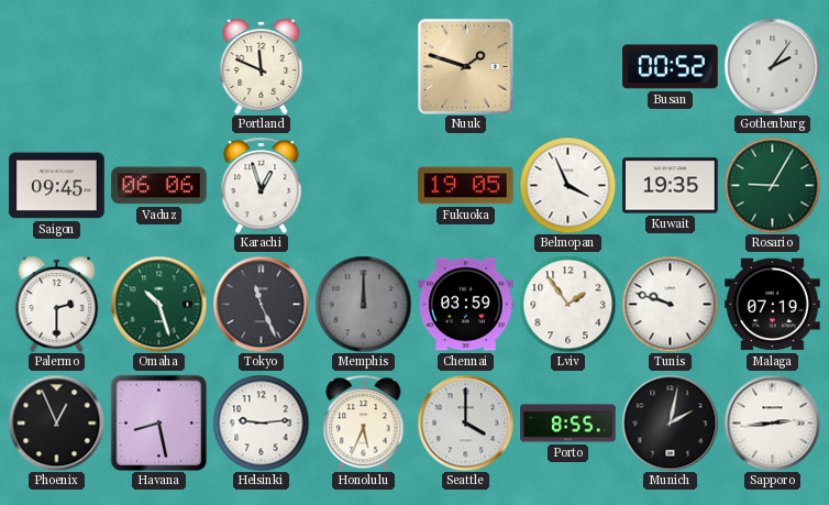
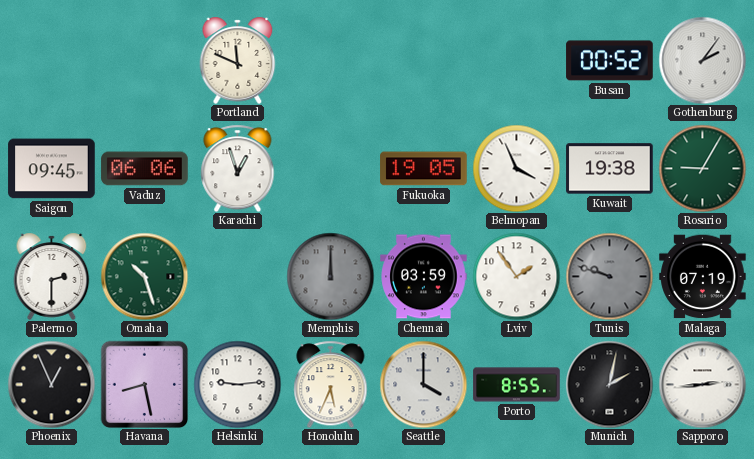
Nuuk: 1:48 -> none
Kuwait: 19:35 -> 19:38
Tokyo: 11:26 -> none
Tunis dial: white -> grey
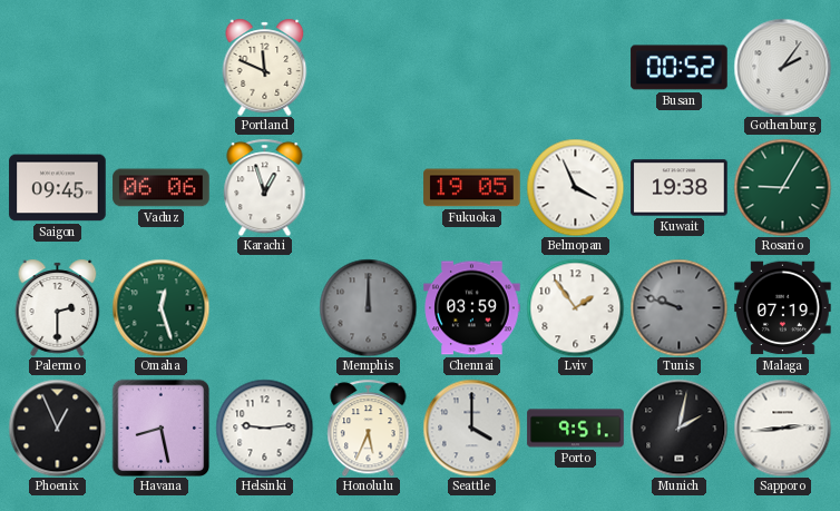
Omaha: 10:27 -> 12:27
Porto: 8:55 -> 9:51
